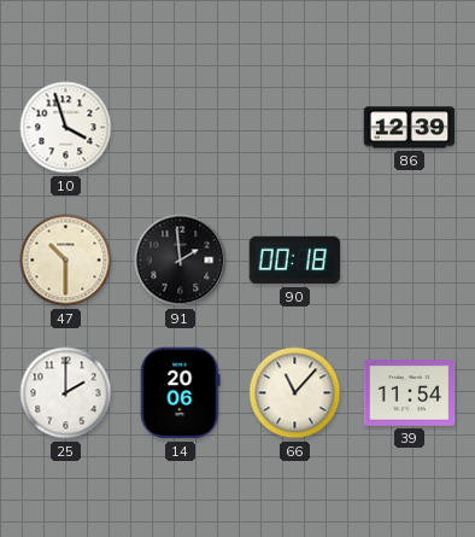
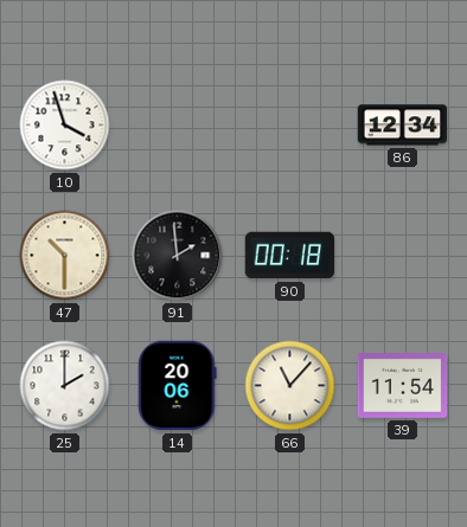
86: 12:39 -> 12:34
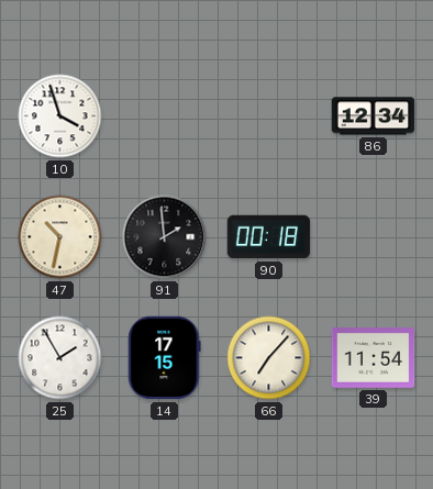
47: 10:30 -> 10:32
25: 2:00 -> 1:55
14: 20:06 -> 17:15
66: 11:07 -> 7:07
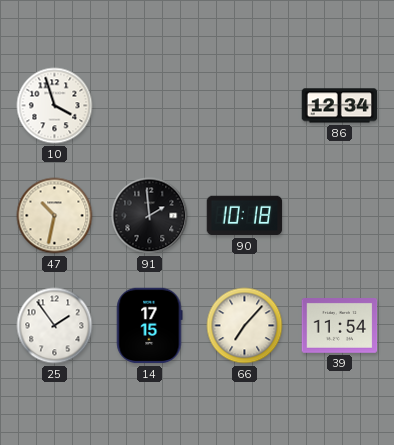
90: 00:18 -> 10:18
25: 1:55 -> 1:54
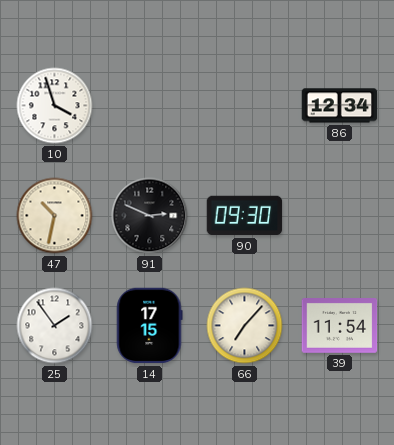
91: 1:59 -> 2:49
90: 10:18 -> 09:30
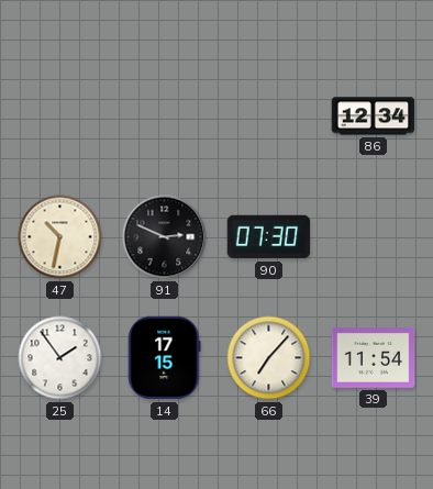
10: 3:57 -> none
90: 09:30 -> 07:30
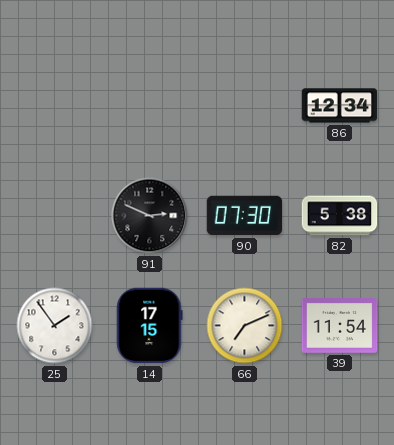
47: 10:32 -> none
82: none -> 5:38
66: 7:07 -> 7:11
